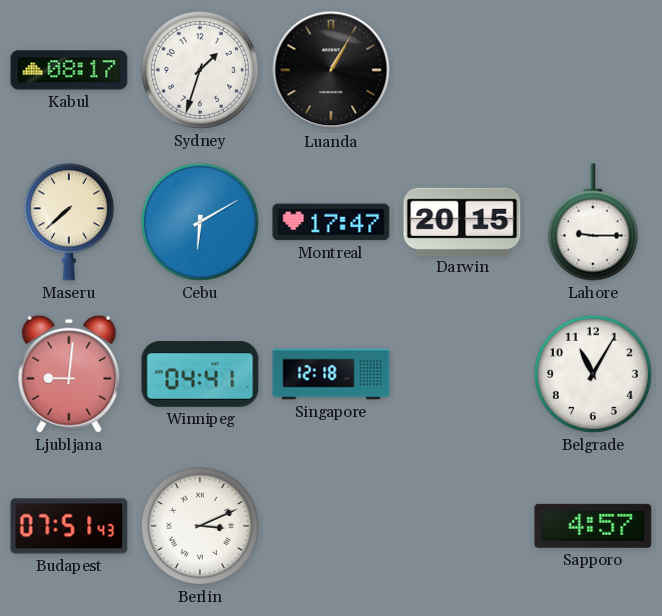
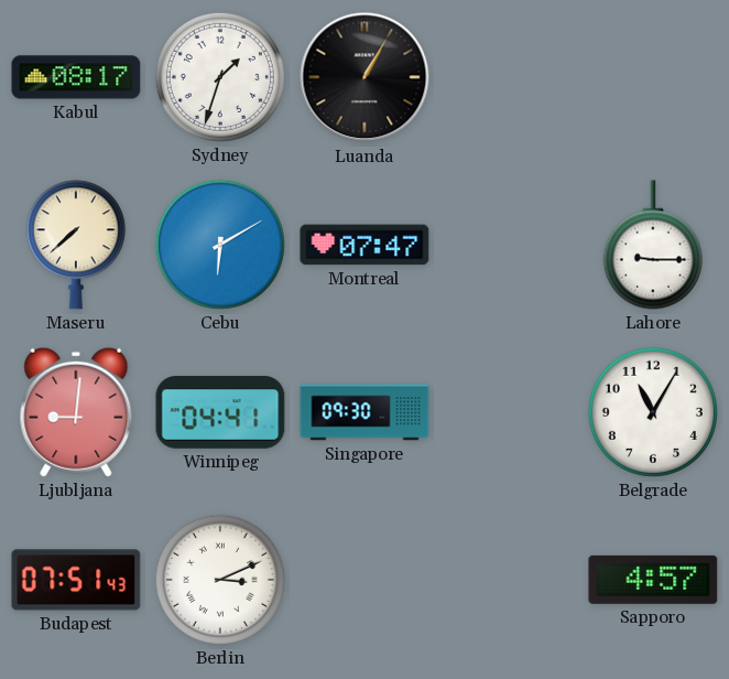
Montreal: 17:47 -> 07:47
Darwin: 20:15 -> none
Singapore: 12:18 -> 09:30
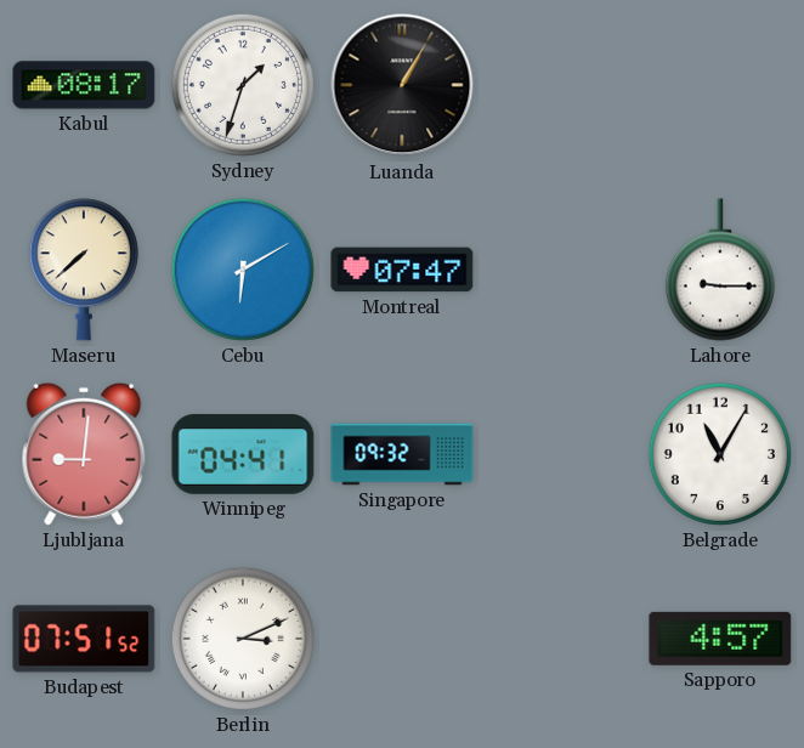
Singapore: 09:30 -> 09:32
Budapest: 07:51:43 -> 07:51:52
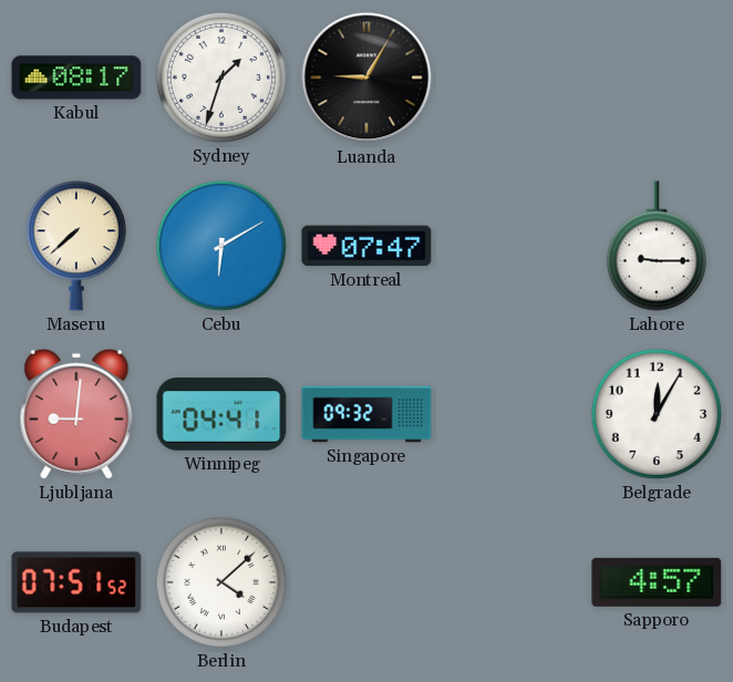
Luanda: 1:05 -> 9:05
Belgrade: 11:05 -> 12:05
Berlin: 3:11 -> 4:08
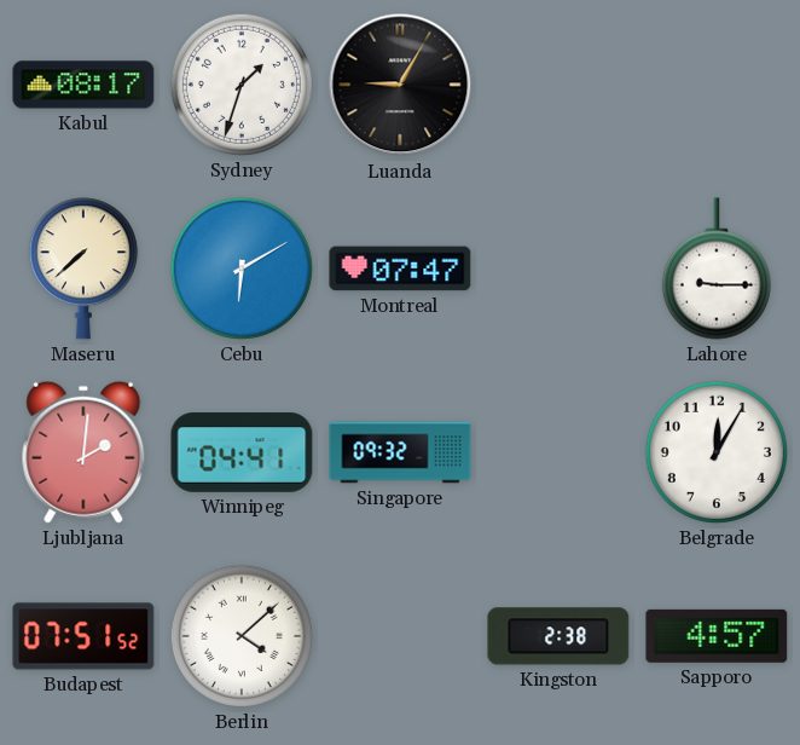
Ljubljana: 9:01 -> 2:01
Kingston: none -> 2:38
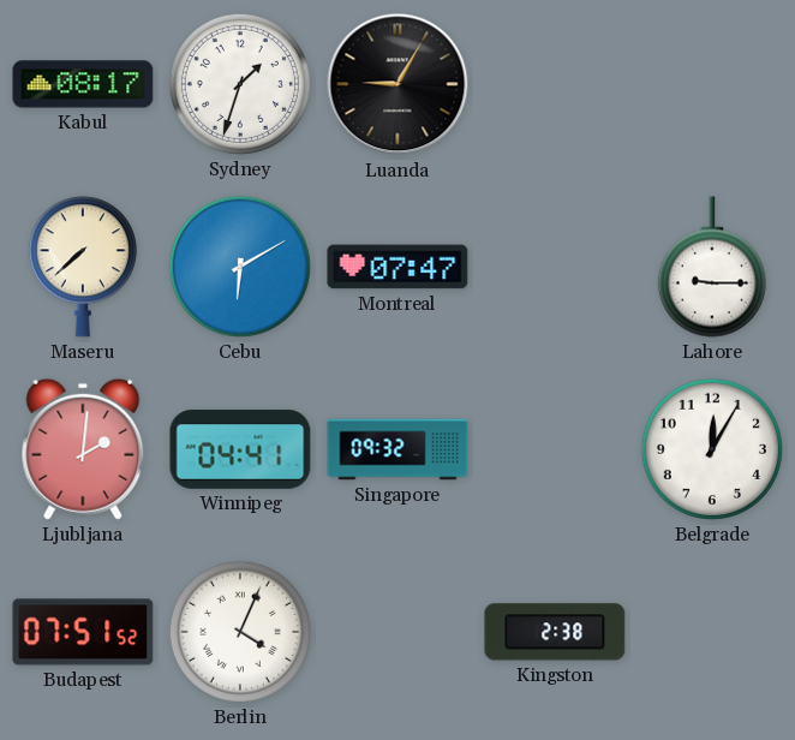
Berlin: 4:08 -> 4:04
Sapporo: 4:57 -> none
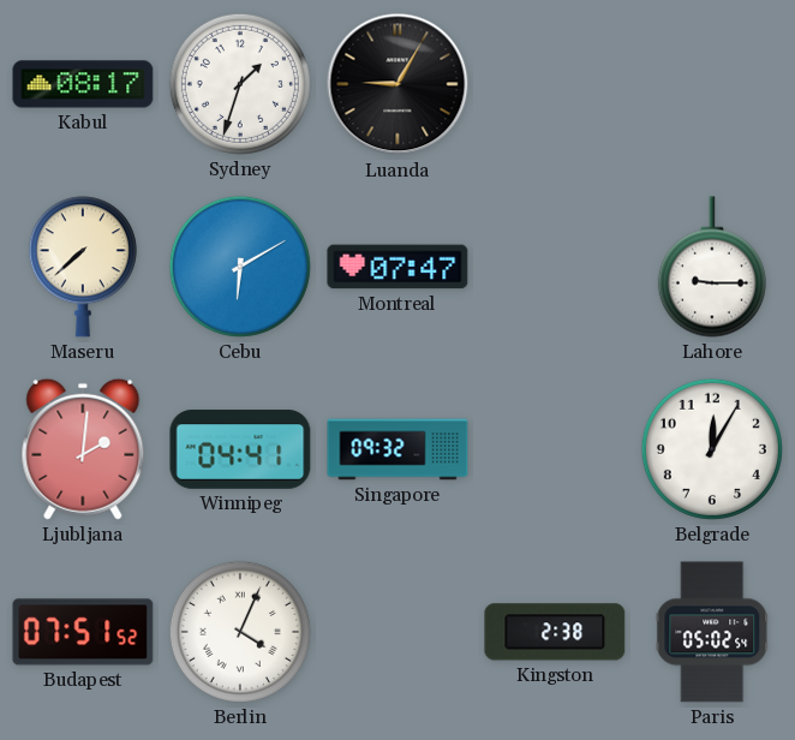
Paris: none -> 05:02
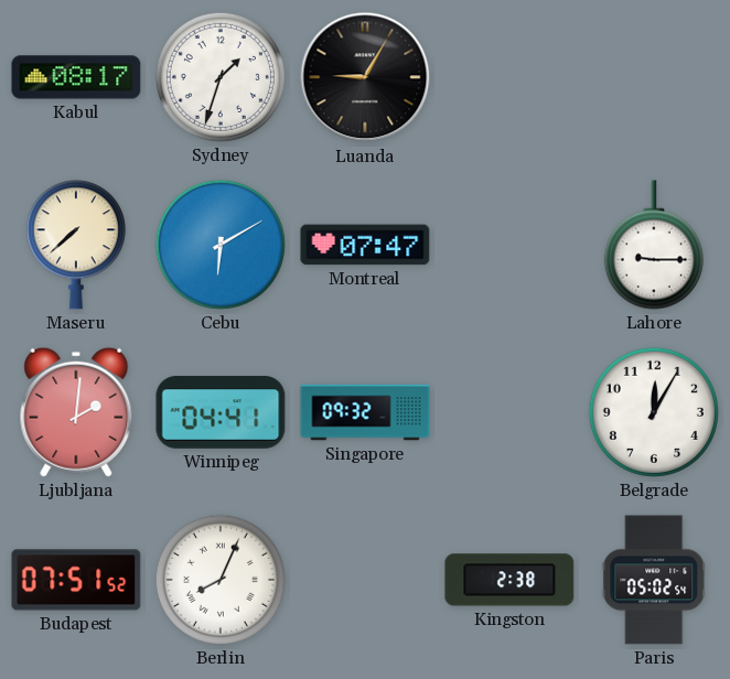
Berlin: 4:04 -> 8:04
